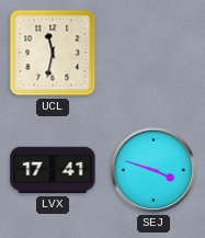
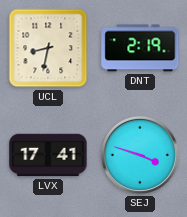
UCL: 11:32 -> 8:32
DNT: none -> 2:19
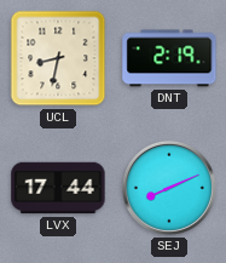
LVX: 17:41 -> 17:44
SEJ: 3:48 -> 8:11
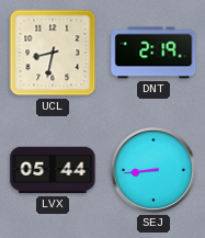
LVX: 17:44 -> 05:44
SEJ: 8:11 -> 8:44
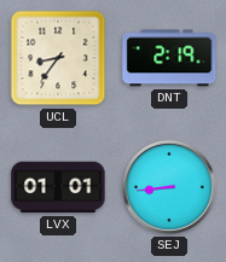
UCL: 8:32 -> 8:36
LVX: 05:44 -> 01:01
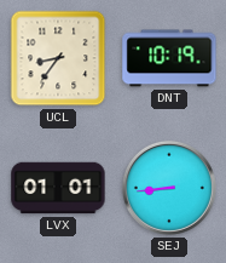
DNT: 2:19 -> 10:19
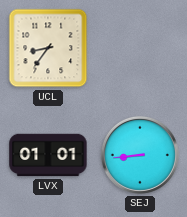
DNT: 10:19 -> none
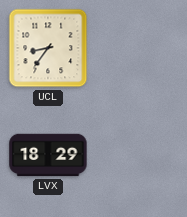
LVX: 01:01 -> 18:29
SEJ: 8:44 -> none
